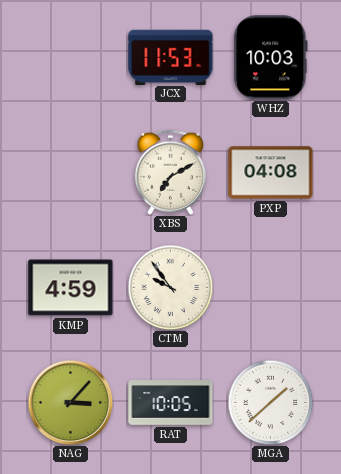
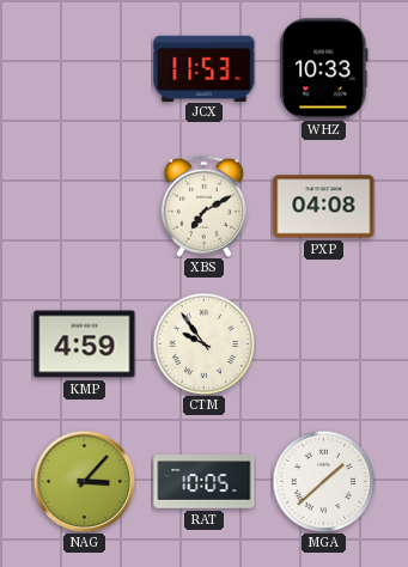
WHZ: 10:03 -> 10:33
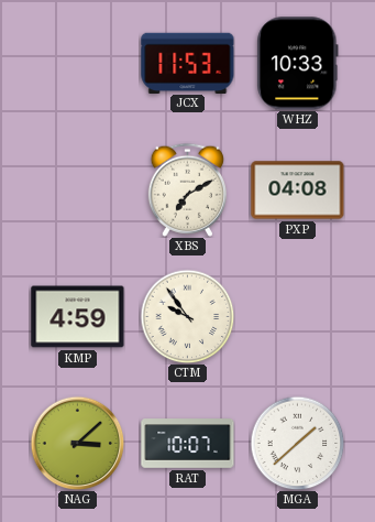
NAG: 3:07 -> 3:08
RAT: 10:05 -> 10:07
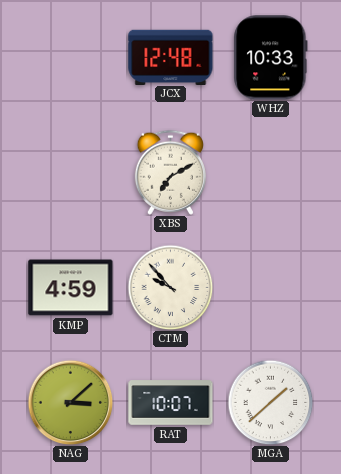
JCX: 11:53 -> 12:48
PXP: 04:08 -> none
CTM: 9:54 -> 9:53
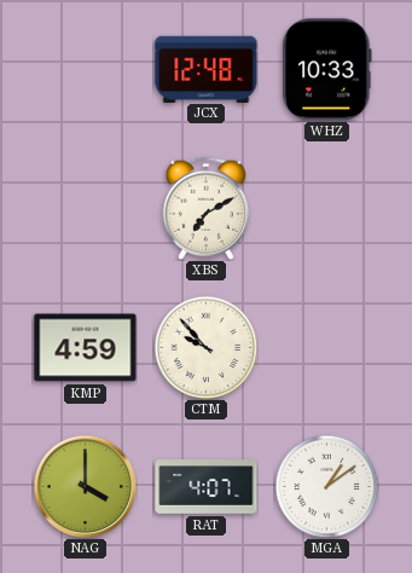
NAG: 3:08 -> 4:00
RAT: 10:07 -> 4:07
MGA: 1:38 -> 1:09
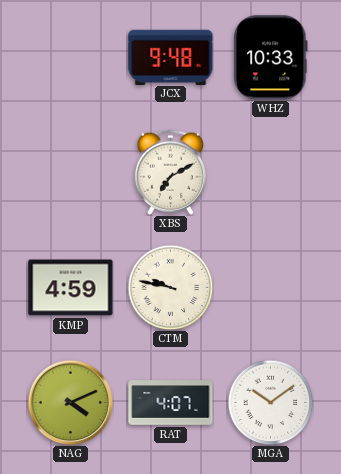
JCX: 12:48 -> 9:48
CTM: 9:53 -> 9:47
NAG: 4:00 -> 4:11
MGA: 1:09 -> 10:09
